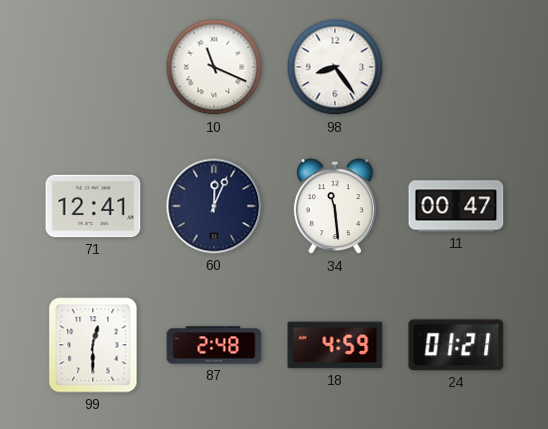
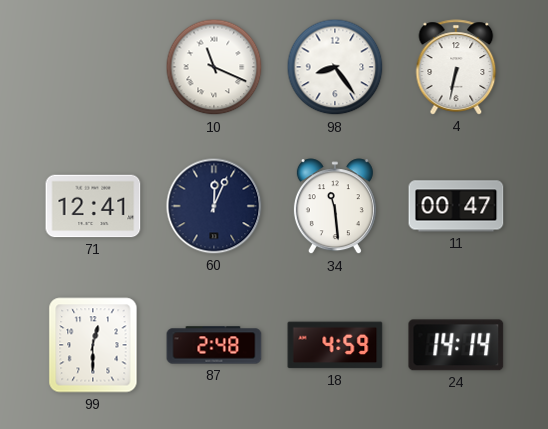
4: none -> 6:32
24: 01:21 -> 14:14
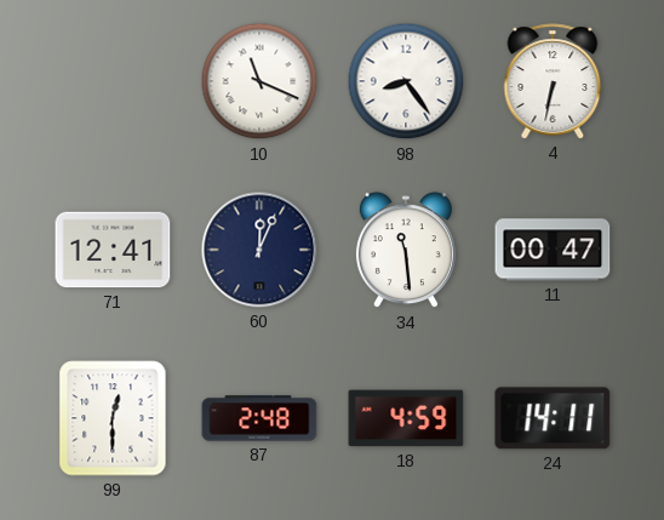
24: 14:14 -> 14:11
